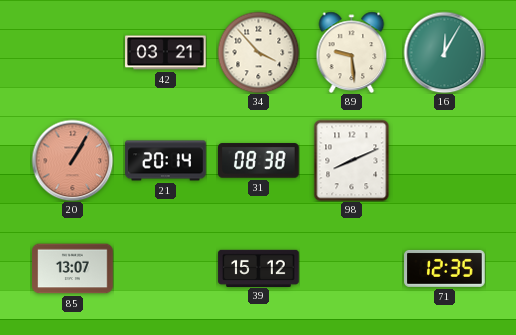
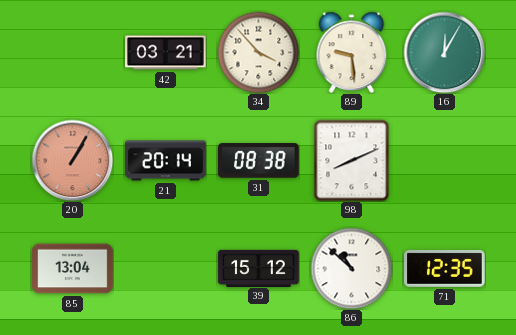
85: 13:07 -> 13:04
86: none -> 10:52
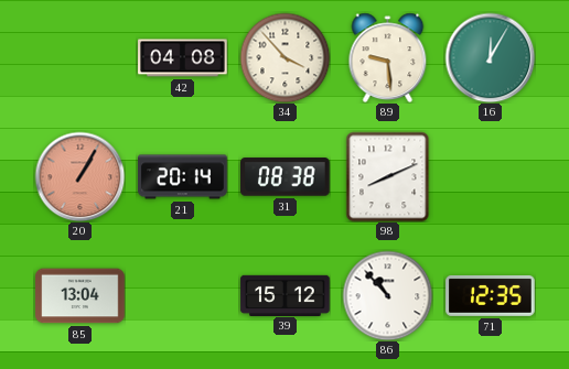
42: 03:21 -> 04:08
86: 10:52 -> 10:53
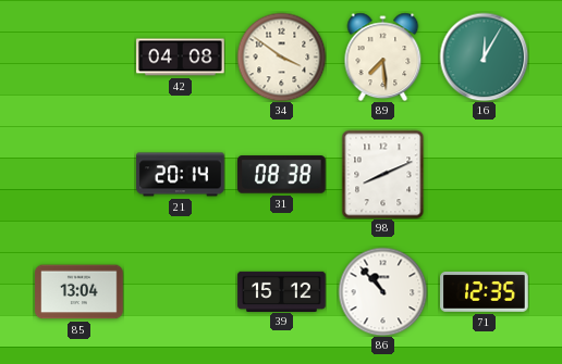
34: 3:53 -> 3:51
89: 9:29 -> 7:29
20: 1:05 -> none
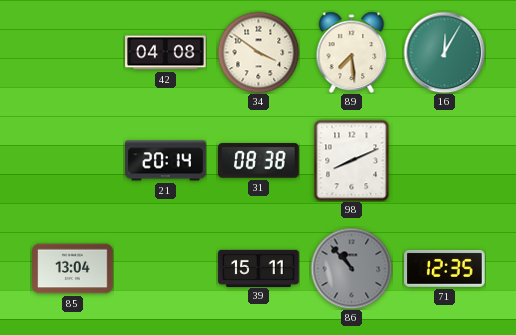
39: 15:12 -> 15:11
86 dial: white -> grey
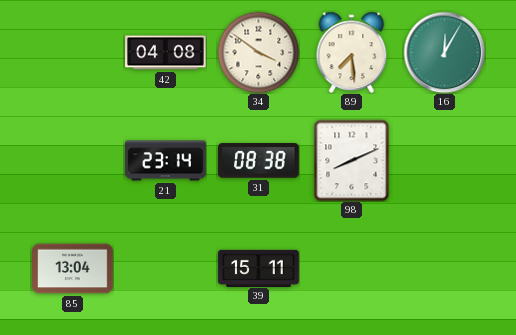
21: 20:14 -> 23:14
86: 10:53 -> none
71: 12:35 -> none
